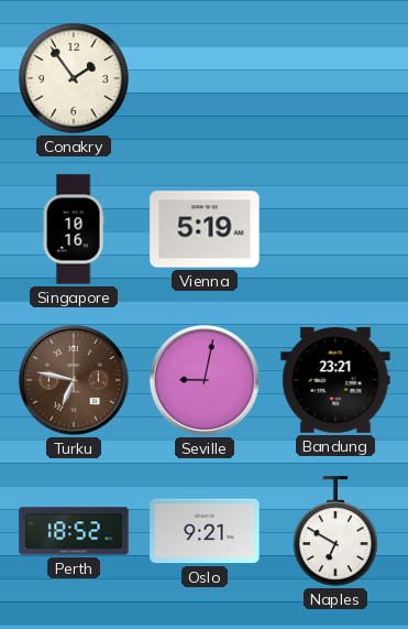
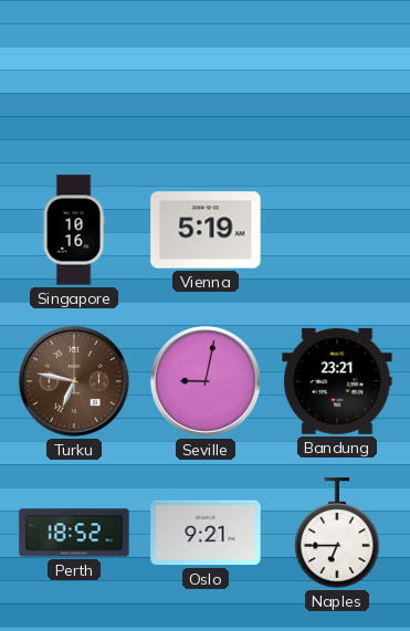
Conakry: 1:54 -> none
Naples: 6:50 -> 6:45
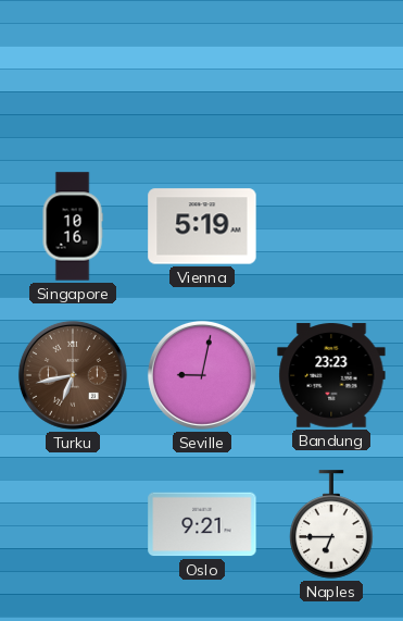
Turku: 6:47 -> 6:43
Bandung: 23:21 -> 23:23
Perth: 18:52 -> none
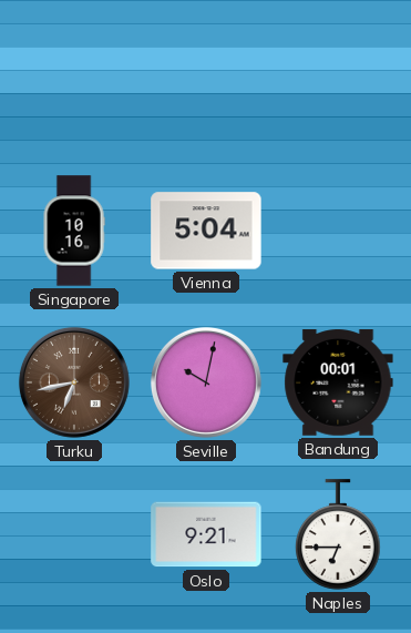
Vienna: 5:19 -> 5:04
Seville: 9:02 -> 10:02
Bandung: 23:23 -> 00:01
